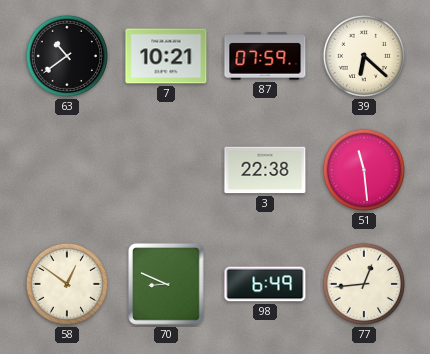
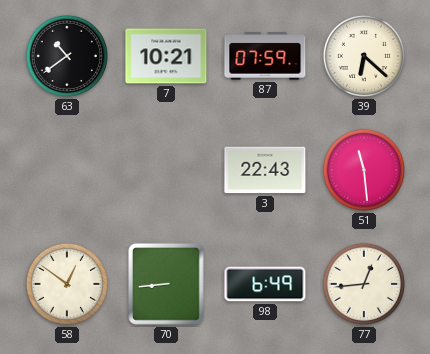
3: 22:38 -> 22:43
70: 8:49 -> 8:44
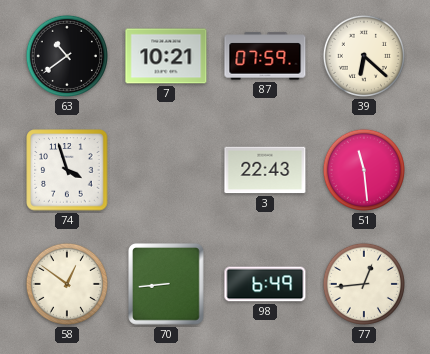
74: none -> 3:57
